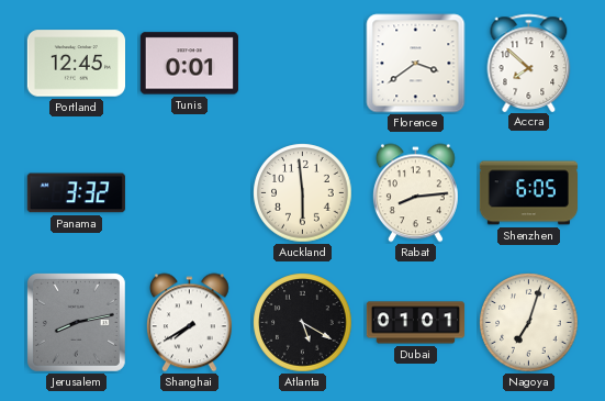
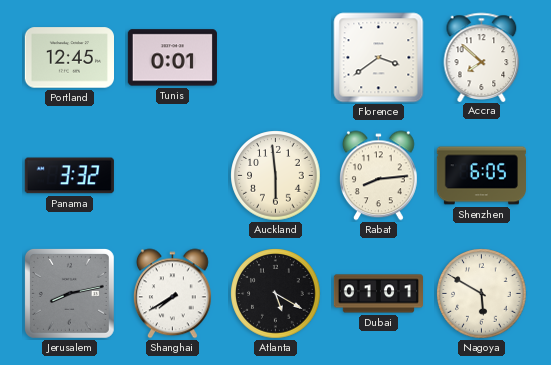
Nagoya: 7:03 -> 5:50
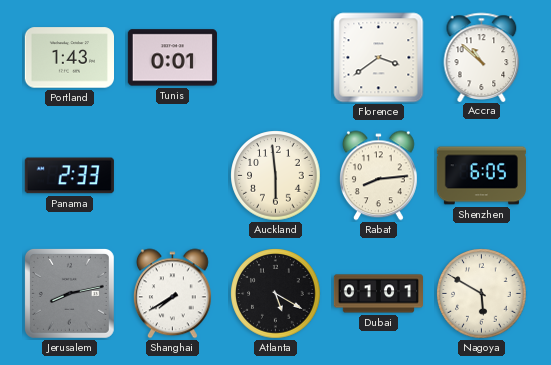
Portland: 12:45 -> 1:43
Accra: 7:52 -> 10:52
Panama: 3:32 -> 2:33
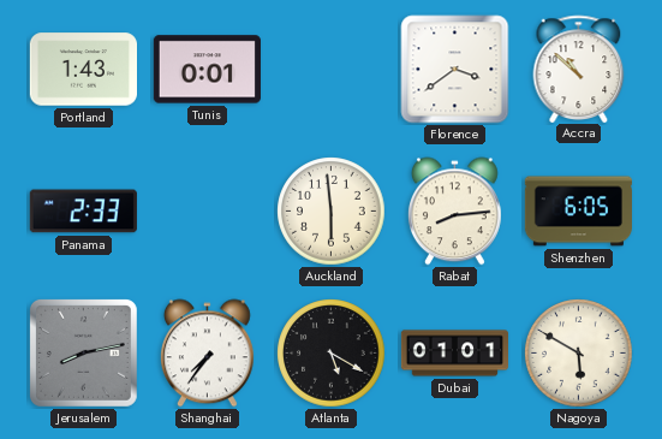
Shanghai: 7:40 -> 7:36
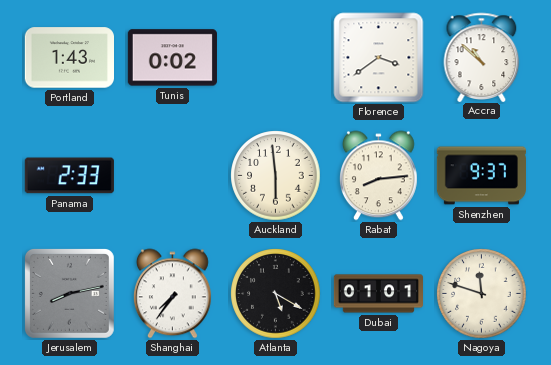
Tunis: 0:01 -> 0:02
Shenzhen: 6:05 -> 9:37
Nagoya: 5:50 -> 11:48
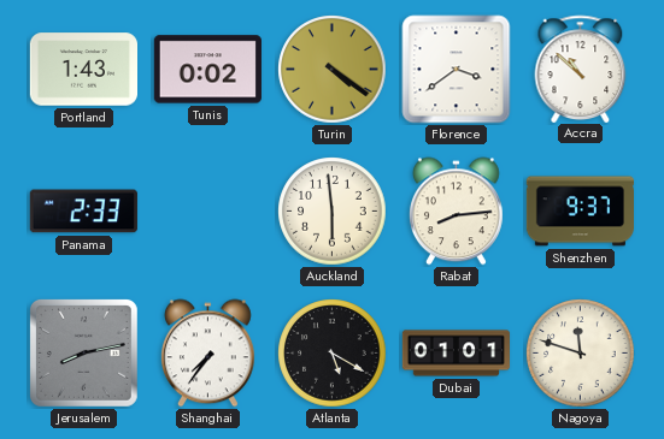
Turin: none -> 4:21
